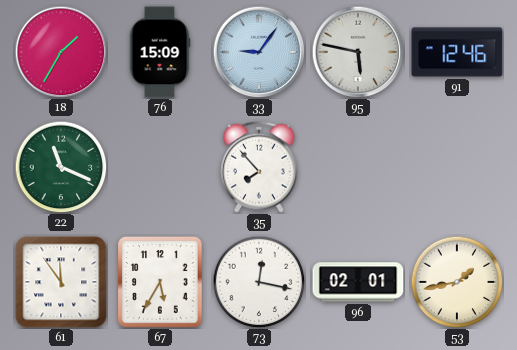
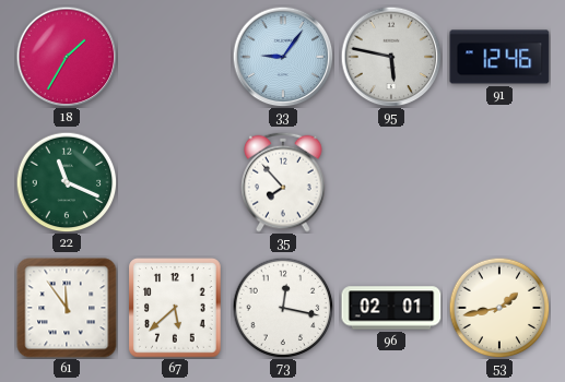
76: 15:09 -> none
67: 5:35 -> 5:38
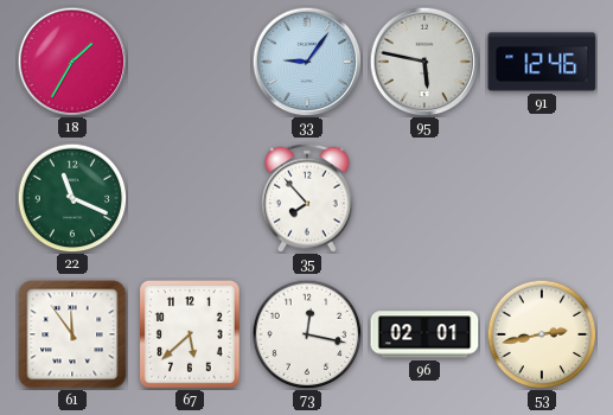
53: 1:43 -> 2:43
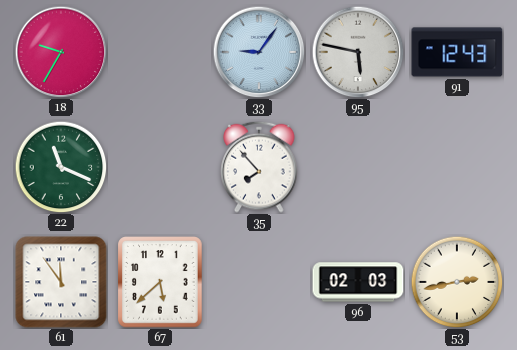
18: 1:35 -> 9:35
91: 12:46 -> 12:43
73: 12:17 -> none
96: 02:01 -> 02:03
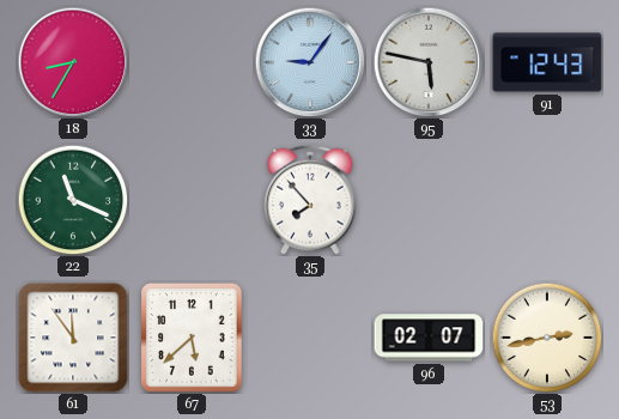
18: 9:35 -> 8:35
96: 02:03 -> 02:07
